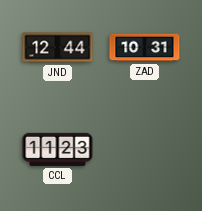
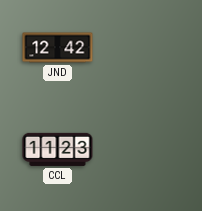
JND: 12:44 -> 12:42
ZAD: 10:31 -> none
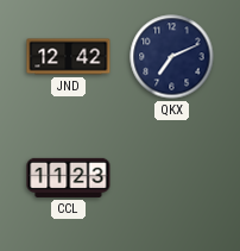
QKX: none -> 7:11
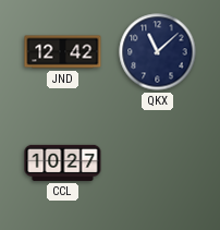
QKX: 7:11 -> 11:08
CCL: 11:23 -> 10:27
